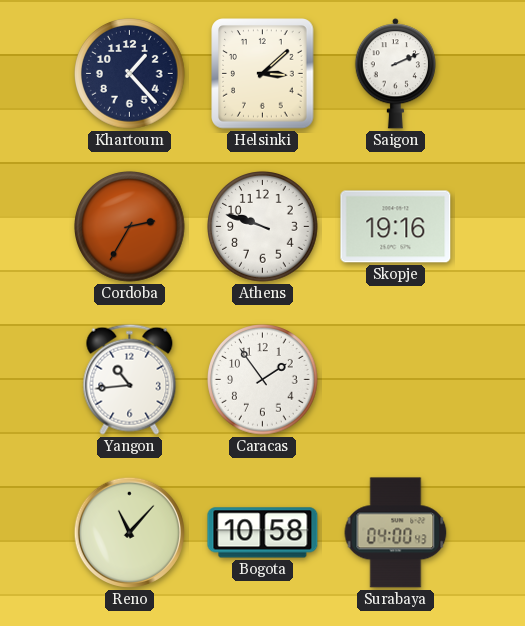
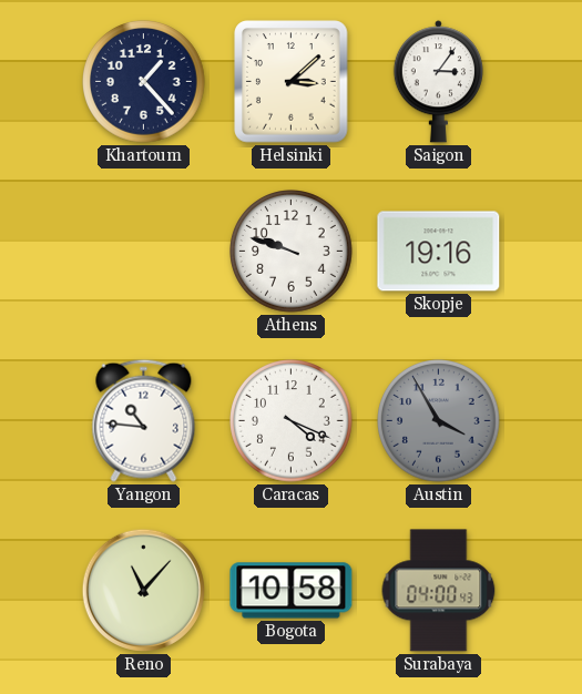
Saigon: 2:11 -> 3:06
Cordoba: 2:35 -> none
Yangon: 10:44 -> 10:46
Caracas: 1:54 -> 4:19
Austin: none -> 3:55
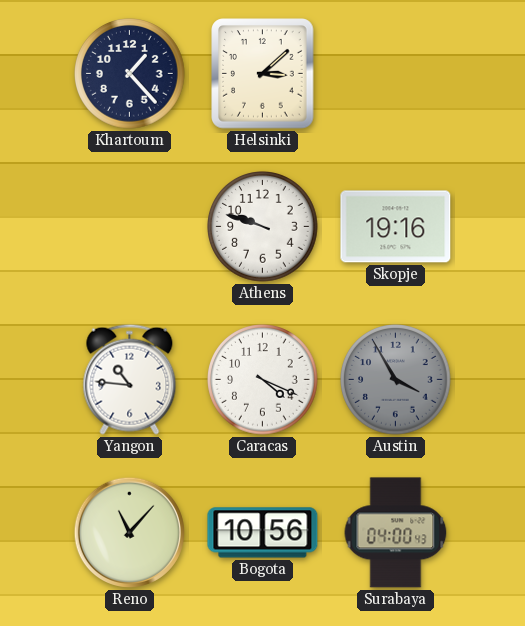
Saigon: 3:06 -> none
Bogota: 10:58 -> 10:56
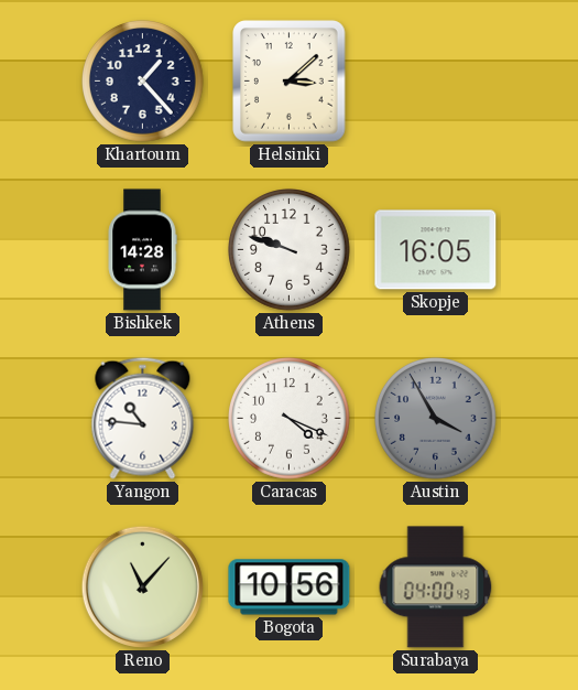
Bishkek: none -> 14:28
Skopje: 19:16 -> 16:05
